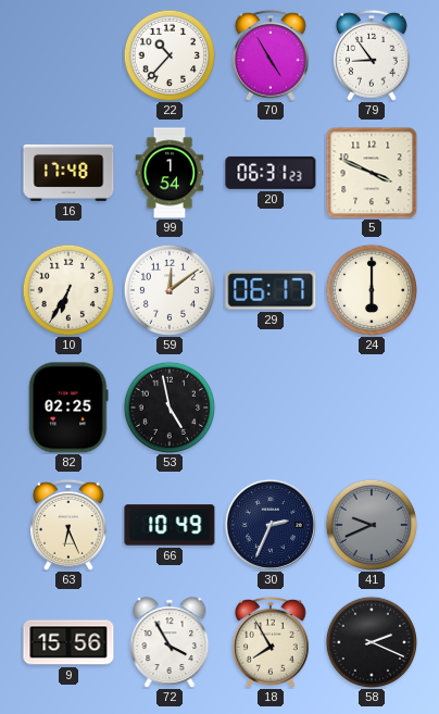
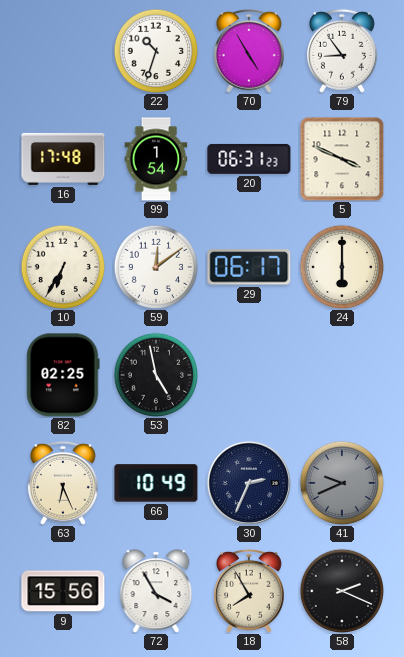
22: 10:37 -> 10:33
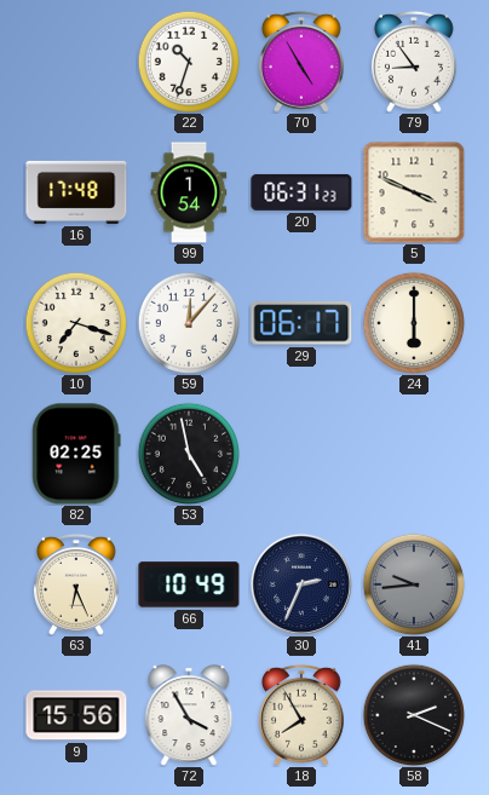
10: 6:35 -> 7:18
59: 12:09 -> 12:07
41: 9:41 -> 9:44
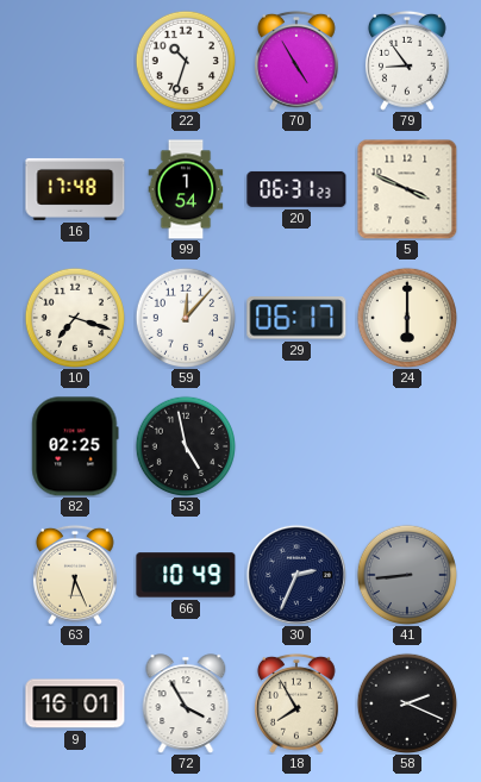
41: 9:44 -> 8:44
9: 15:56 -> 16:01
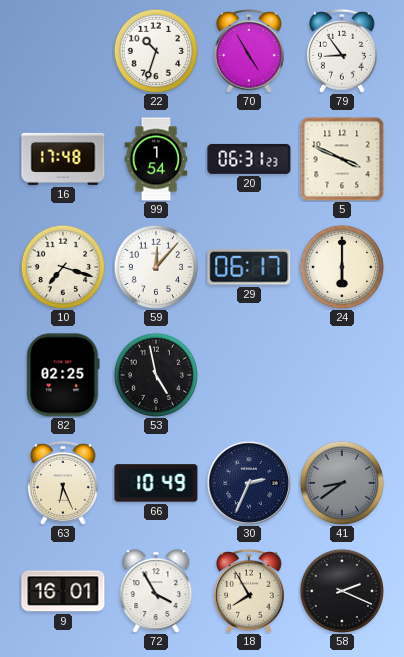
41: 8:44 -> 8:39
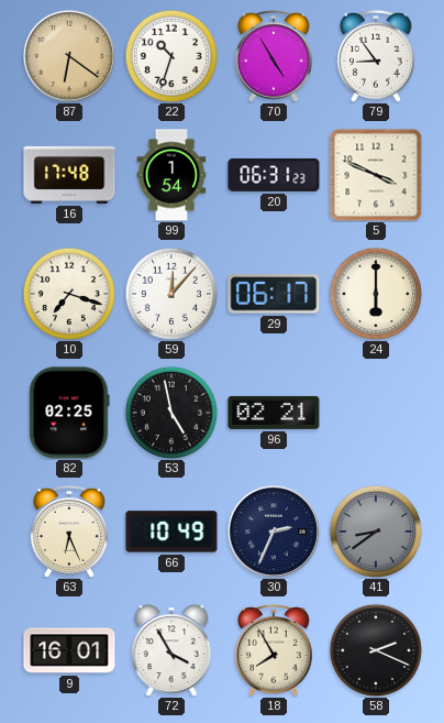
87: none -> 6:21
96: none -> 02:21
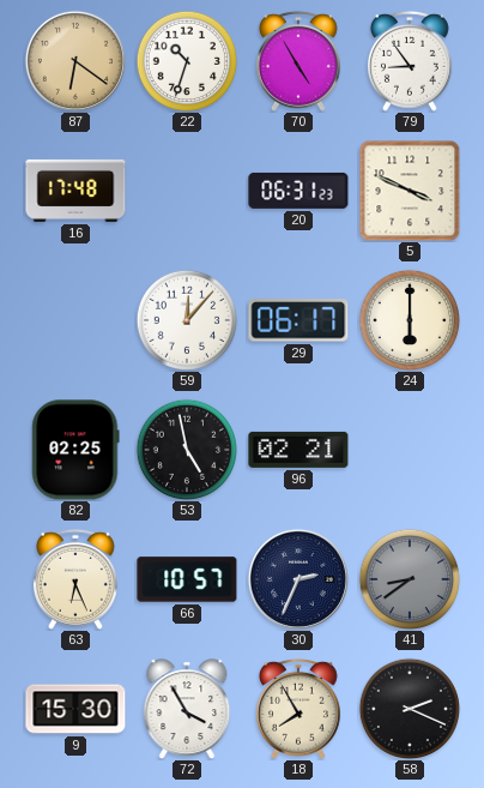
99: 1:54 -> none
10: 7:18 -> none
66: 10:49 -> 10:57
9: 16:01 -> 15:30
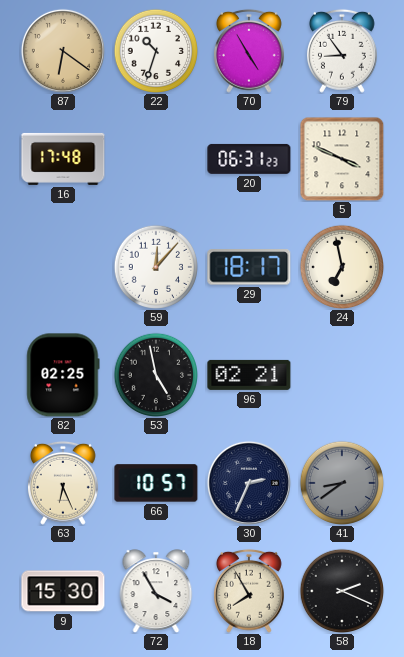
29: 06:17 -> 18:17
24: 6:00 -> 6:58
